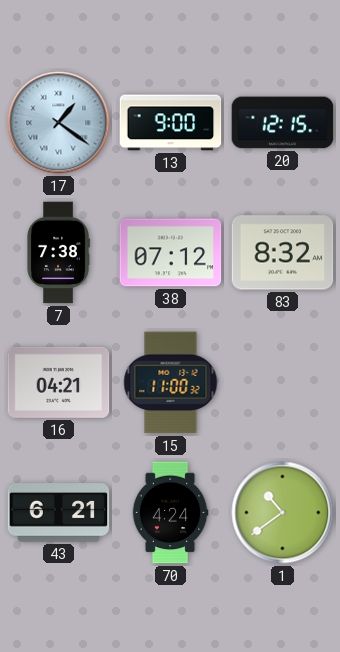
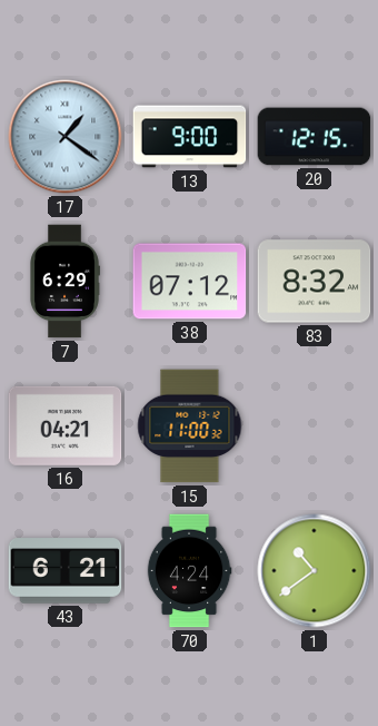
7: 7:38 -> 6:29
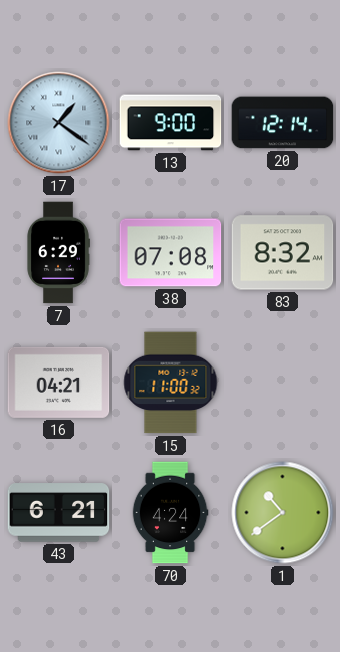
20: 12:15 -> 12:14
38: 07:12 -> 07:08
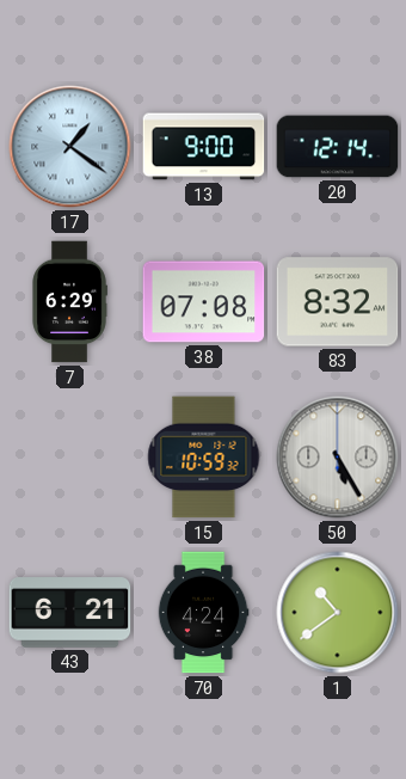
16: 04:21 -> none
15: 11:00 -> 10:59
50: none -> 5:25
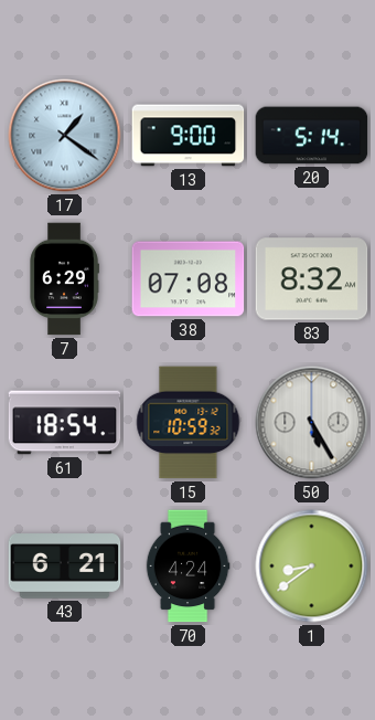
20: 12:14 -> 5:14
61: none -> 18:54
1: 10:39 -> 8:39
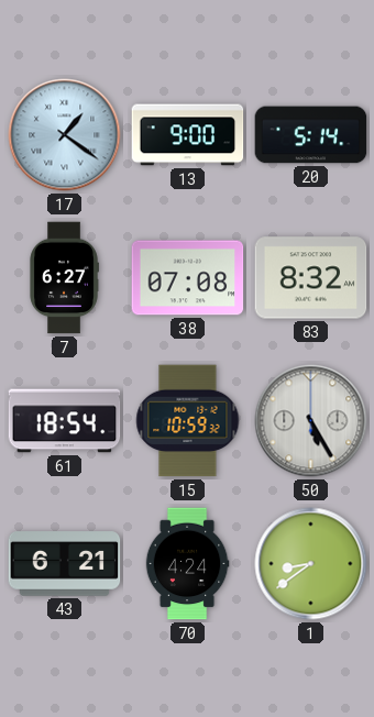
7: 6:29 -> 6:27
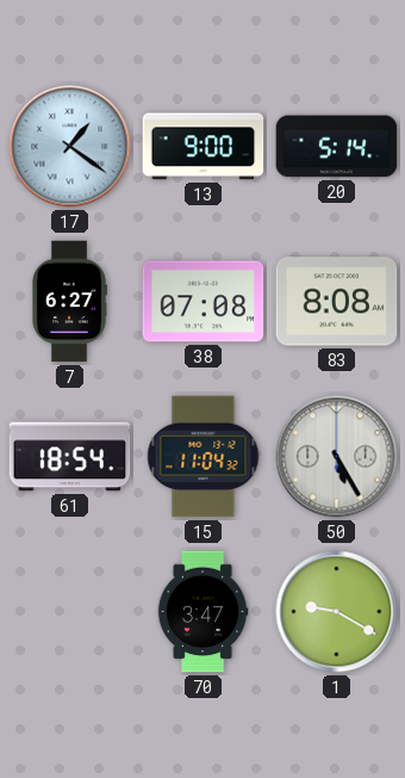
83: 8:32 -> 8:08
15: 10:59 -> 11:04
43: 6:21 -> none
70: 4:24 -> 3:47
1: 8:39 -> 9:20
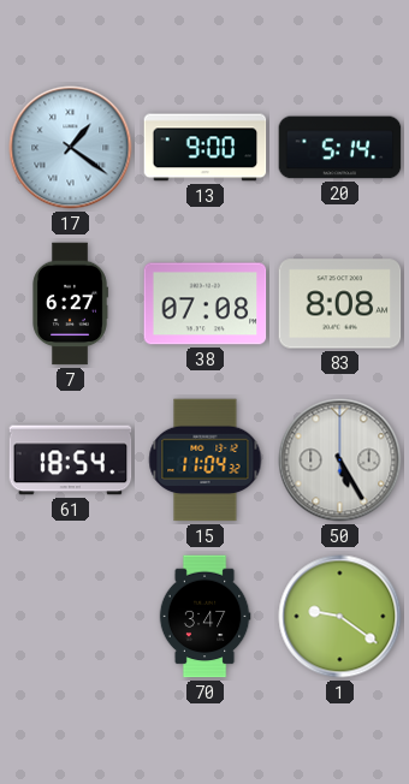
1: 9:20 -> 9:21
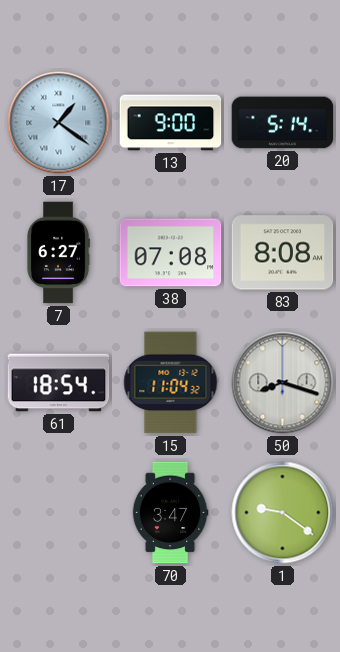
50: 5:25 -> 8:18
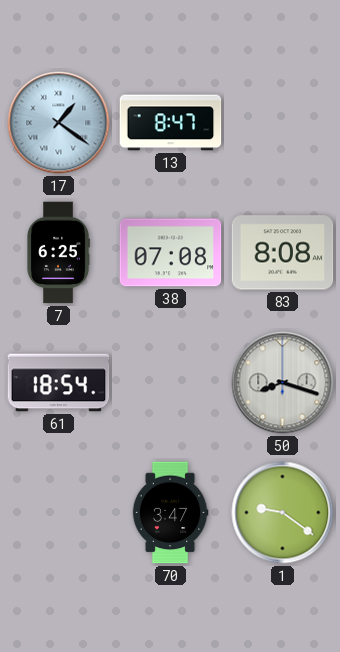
13: 9:00 -> 8:47
20: 5:14 -> none
7: 6:27 -> 6:25
15: 11:04 -> none
